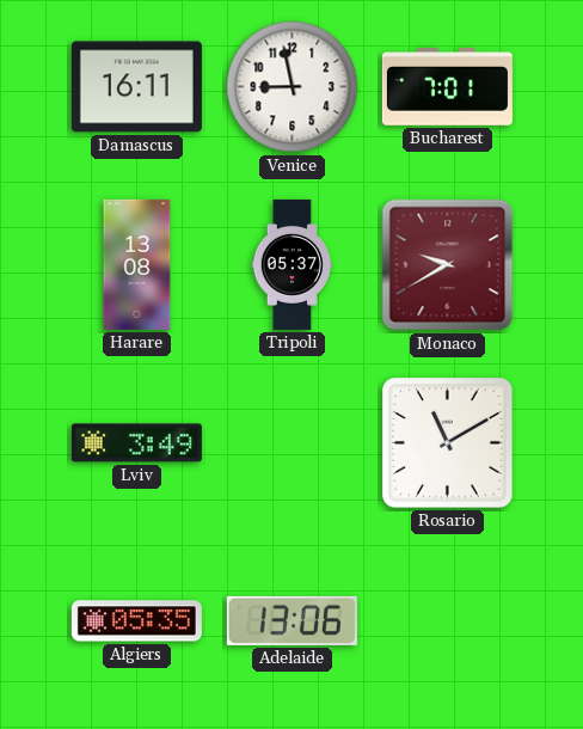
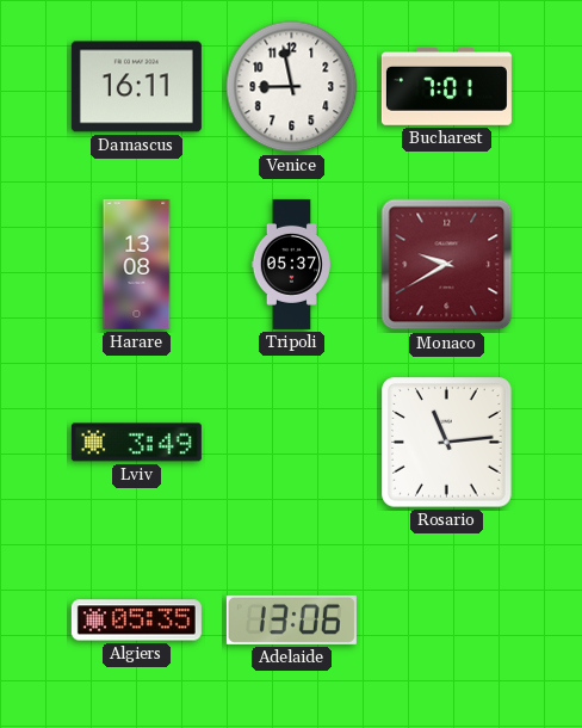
Rosario: 11:10 -> 11:14
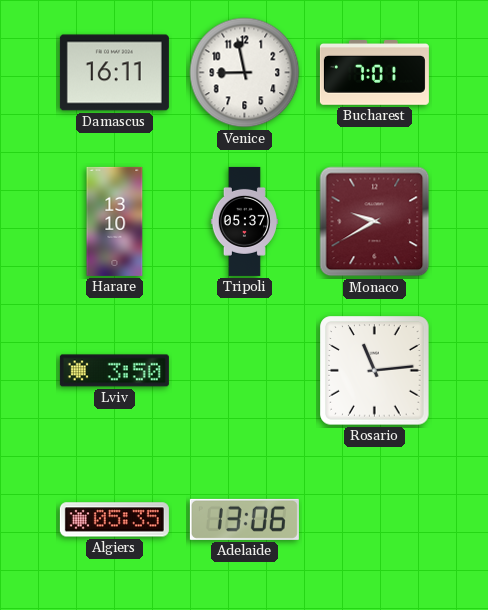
Harare: 13:08 -> 13:10
Lviv: 3:49 -> 3:50
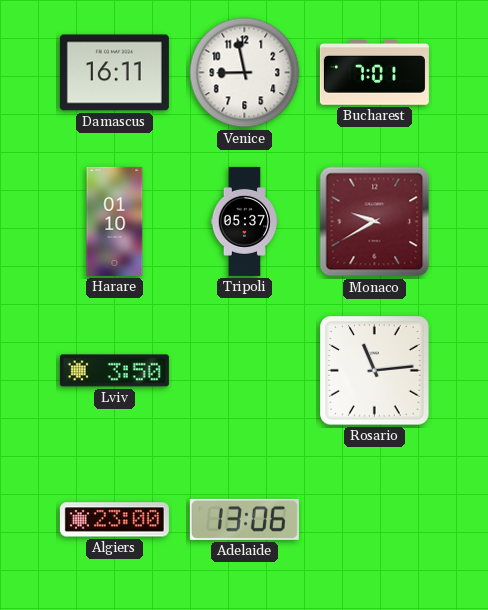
Harare: 13:10 -> 01:10
Algiers: 05:35 -> 23:00
